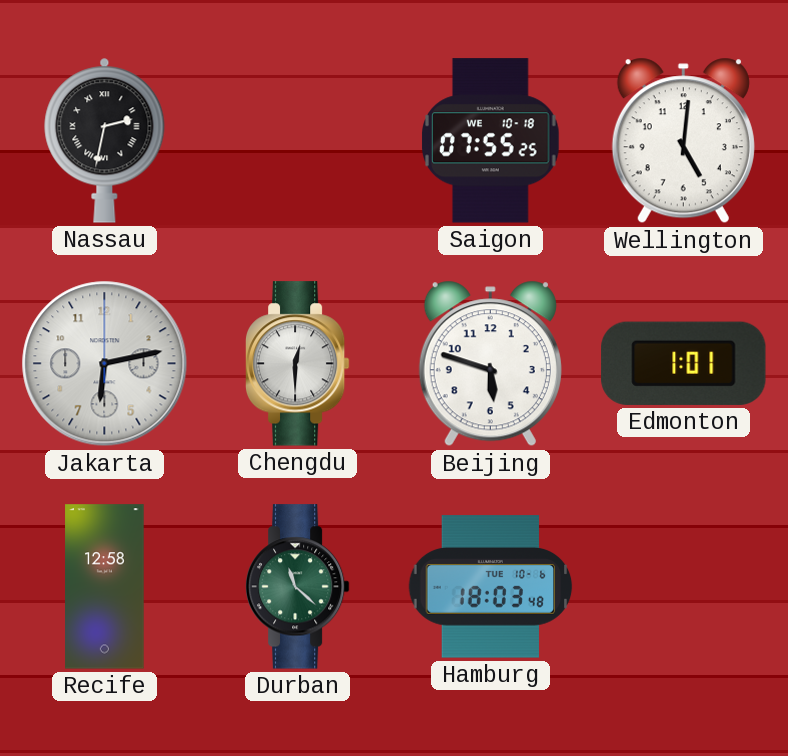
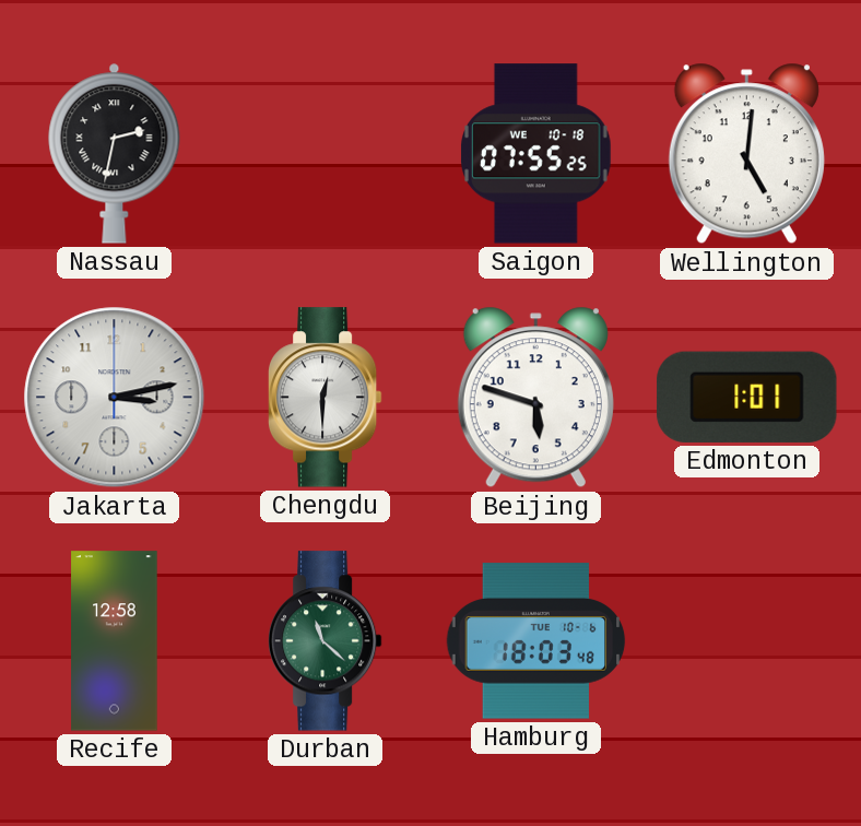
Jakarta: 6:13 -> 3:13
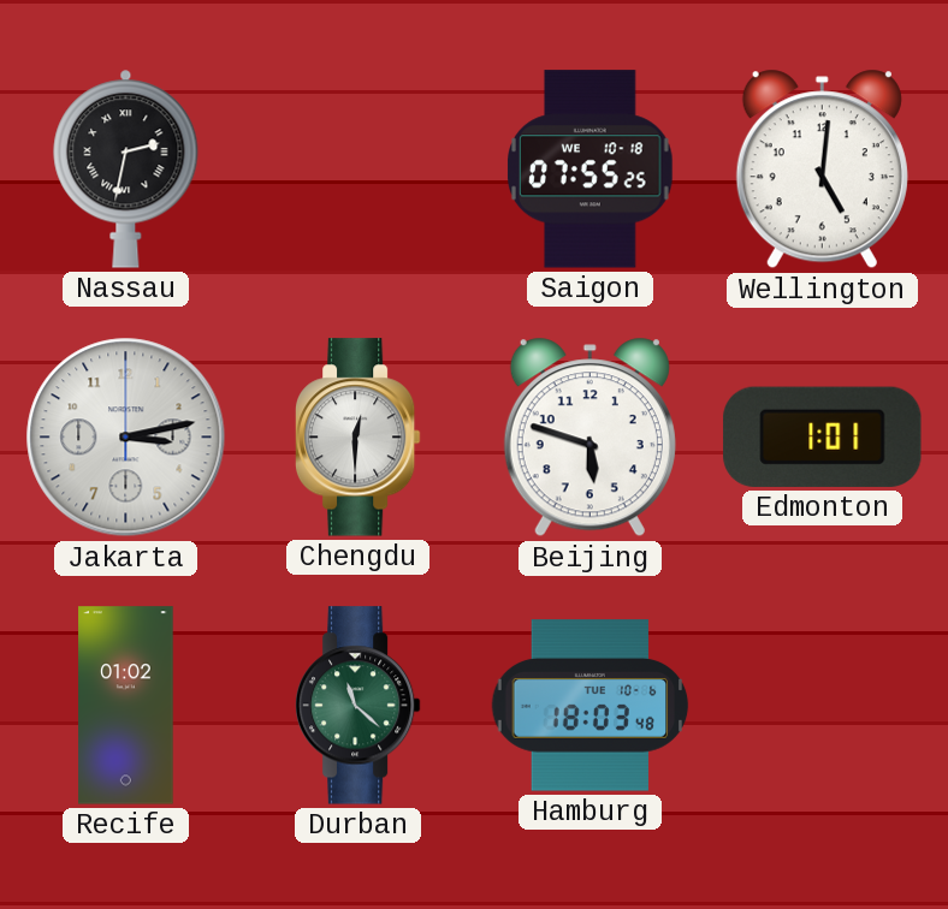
Recife: 12:58 -> 01:02
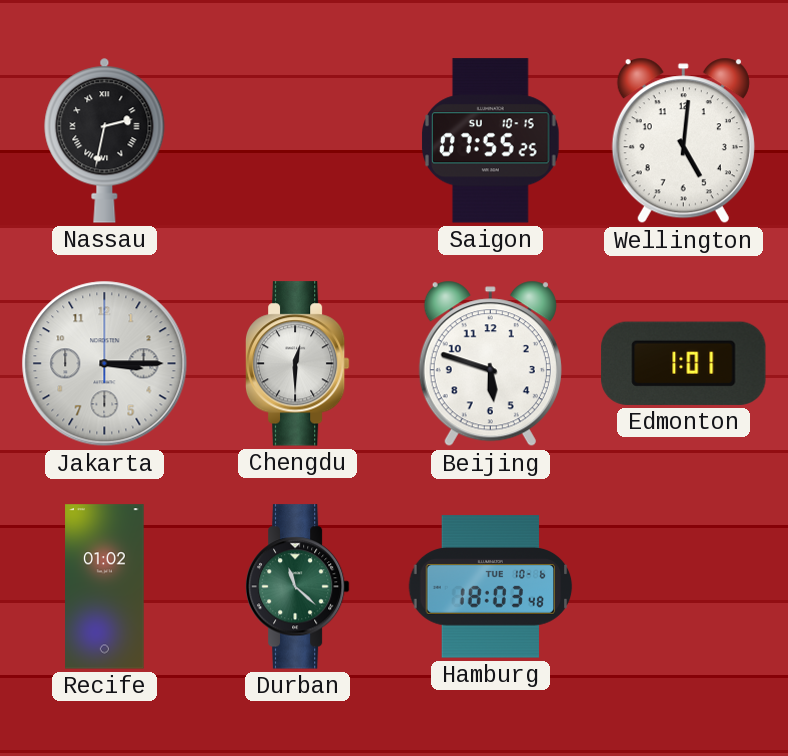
Saigon date: WE 10-18 -> SU 10-15
Jakarta: 3:13 -> 3:15
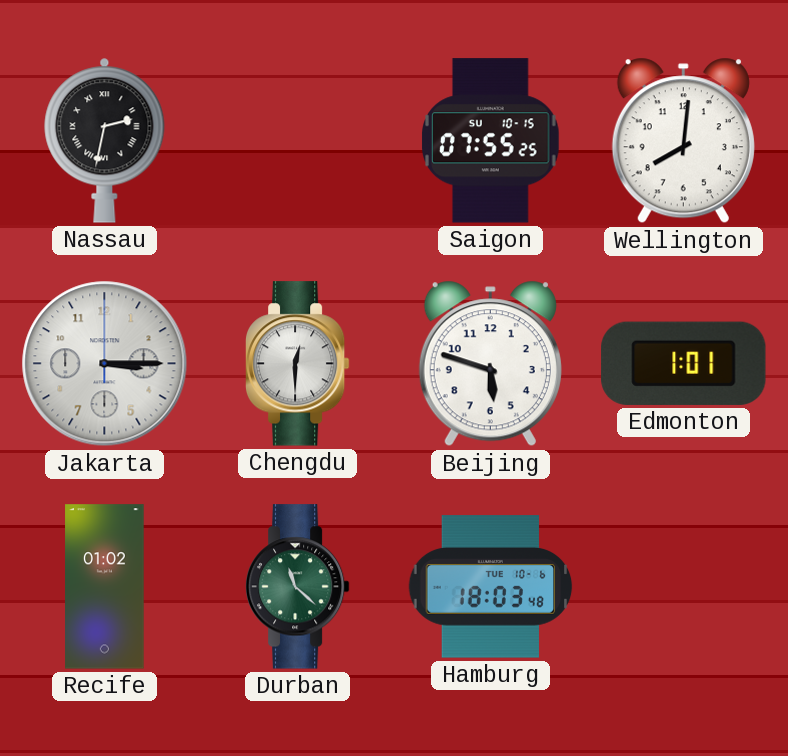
Wellington: 5:01 -> 8:01
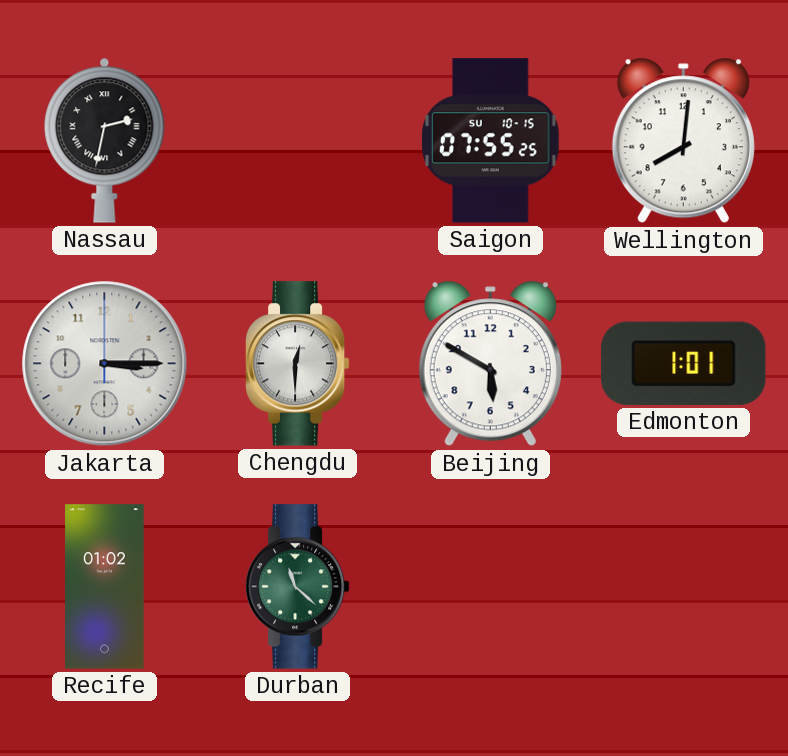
Beijing: 5:48 -> 5:50
Hamburg: 18:03 -> none
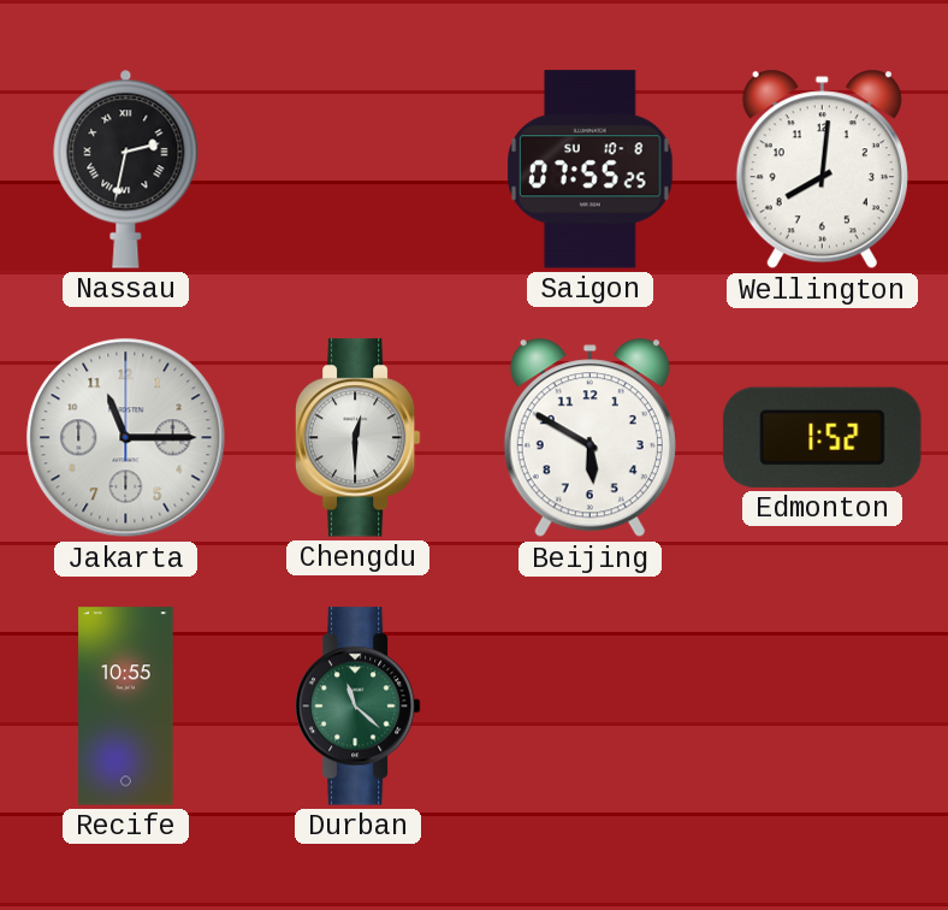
Saigon date: SU 10-15 -> SU 10-8
Jakarta: 3:15 -> 11:15
Edmonton: 1:01 -> 1:52
Recife: 01:02 -> 10:55
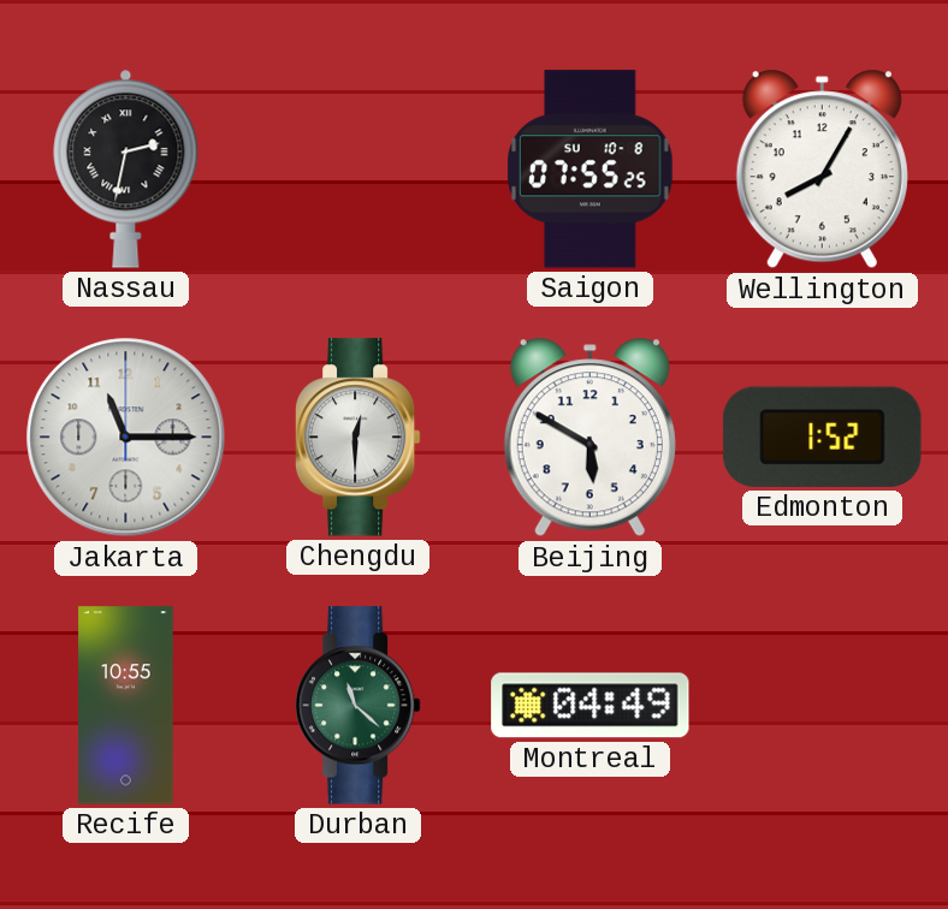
Wellington: 8:01 -> 8:05
Montreal: none -> 04:49
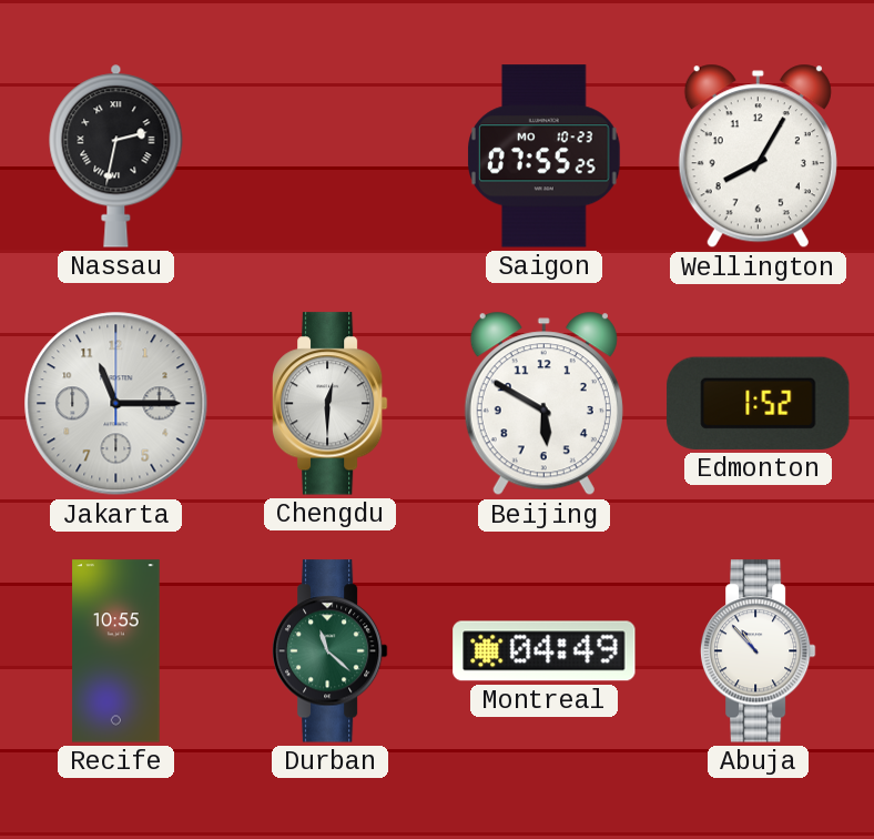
Saigon date: SU 10-8 -> MO 10-23
Abuja: none -> 10:53
